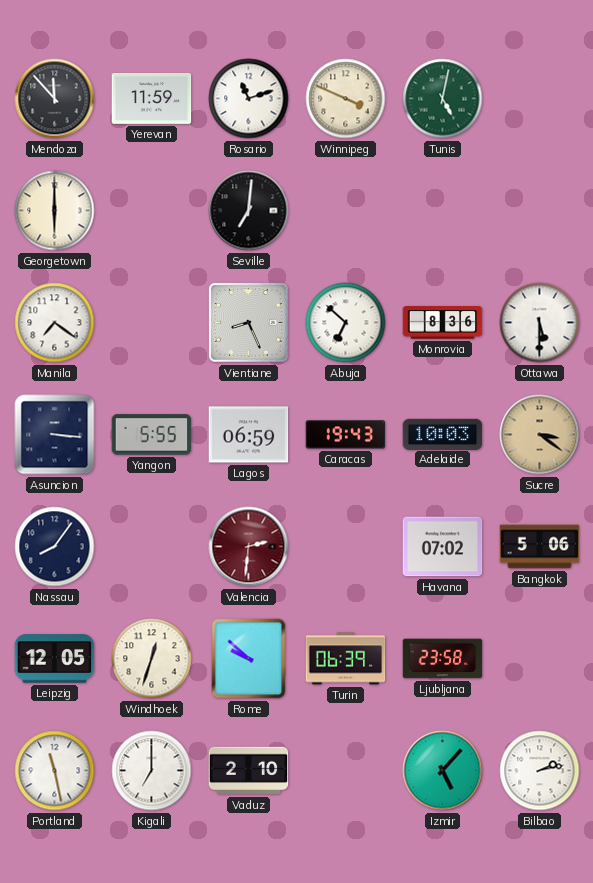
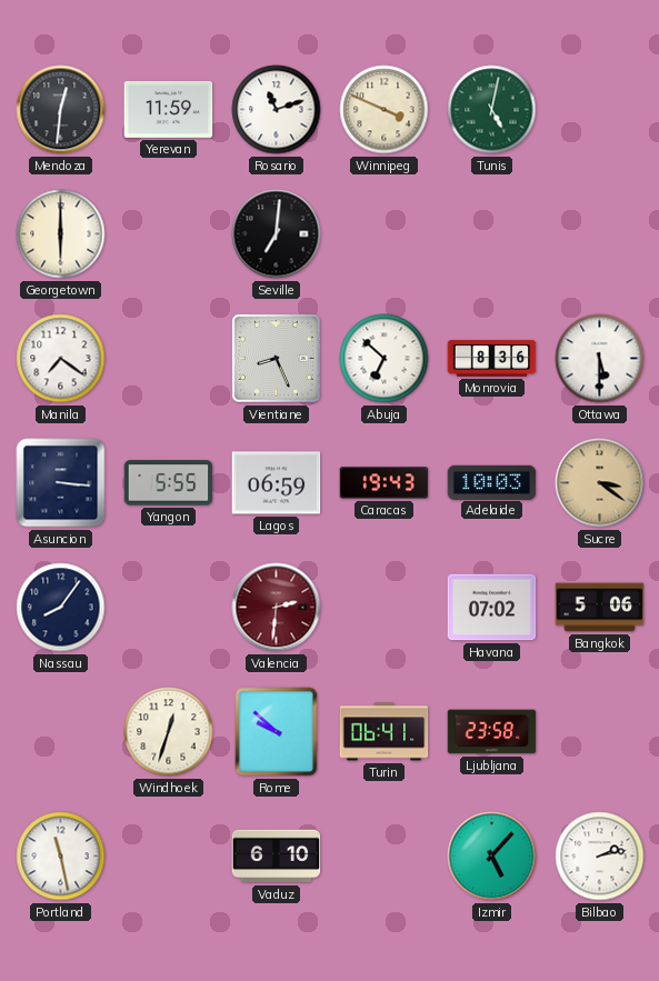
Mendoza: 11:53 -> 12:31
Leipzig: 12:05 -> none
Turin: 06:39 -> 06:41
Kigali: 7:00 -> none
Vaduz: 2:10 -> 6:10
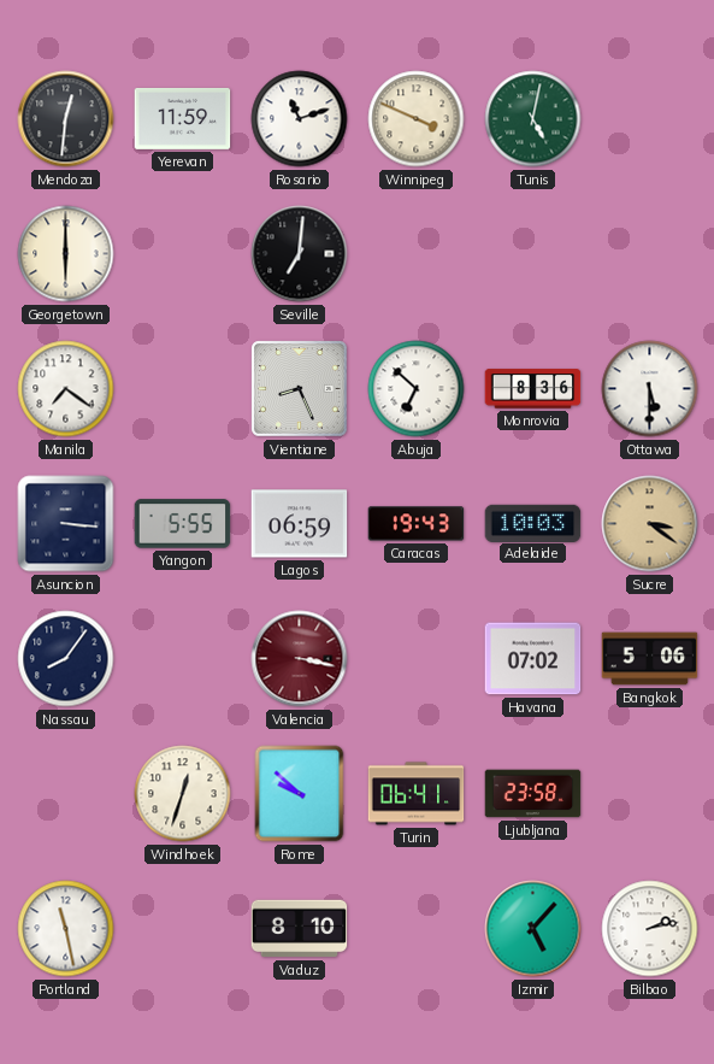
Valencia: 2:31 -> 3:17
Vaduz: 6:10 -> 8:10
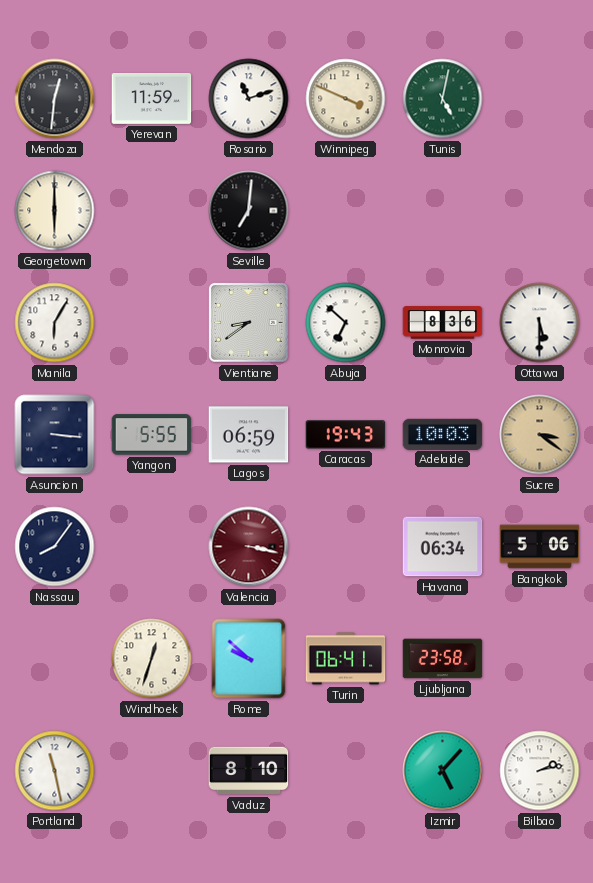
Manila: 7:21 -> 6:05
Vientiane: 8:26 -> 8:39
Havana: 07:02 -> 06:34
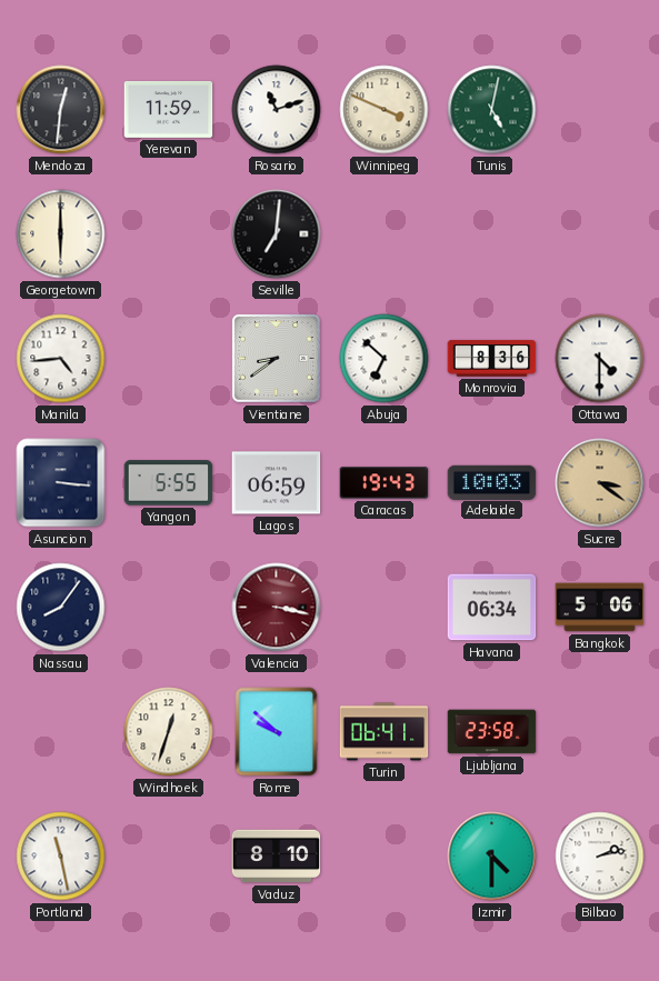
Manila: 6:05 -> 4:44
Ottawa: 5:30 -> 4:30
Izmir: 5:07 -> 4:30
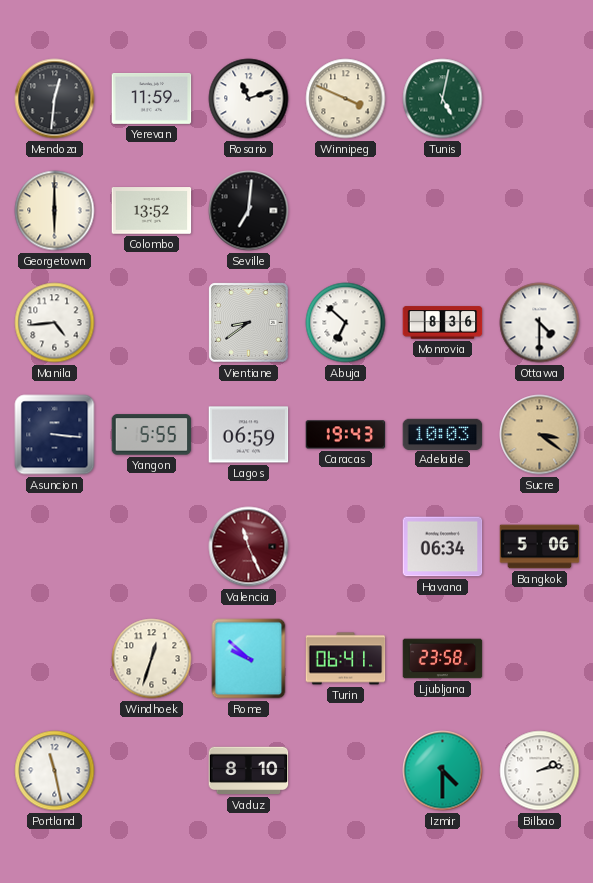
Colombo: none -> 13:52
Nassau: 8:06 -> none
Valencia: 3:17 -> 11:26
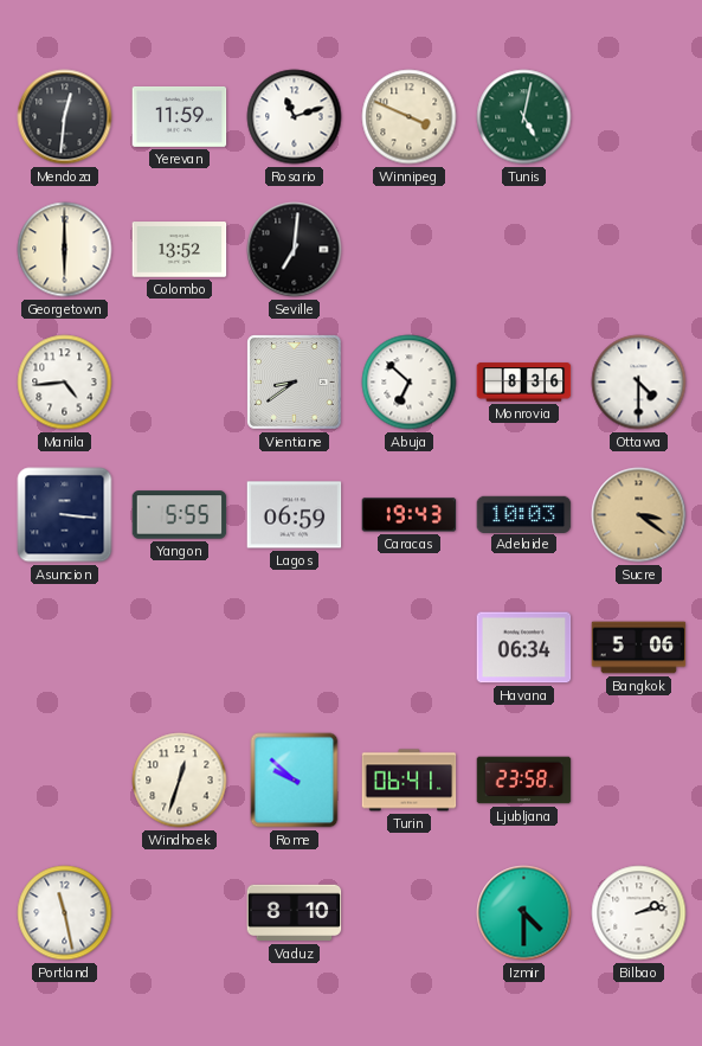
Valencia: 11:26 -> none
